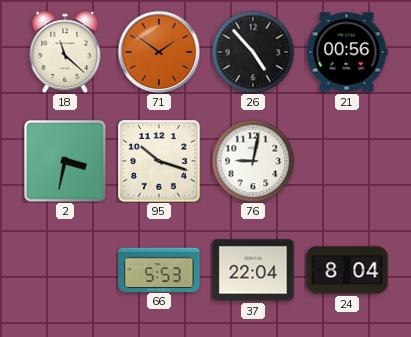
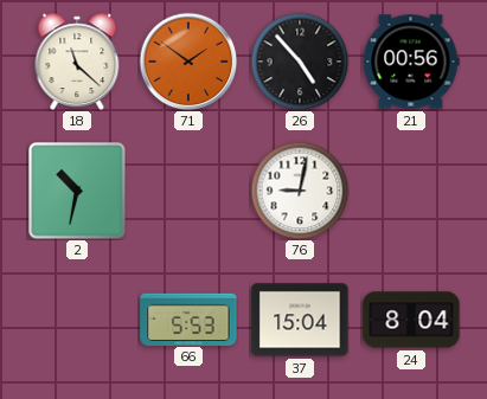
2: 3:32 -> 10:32
95: 10:18 -> none
37: 22:04 -> 15:04
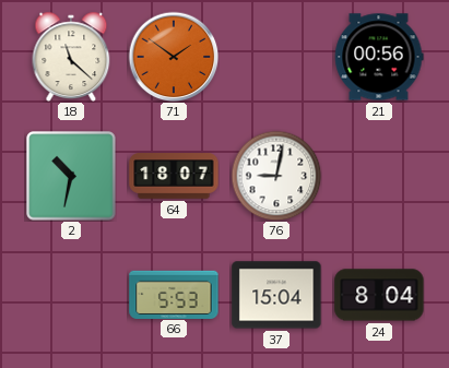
26: 4:53 -> none
64: none -> 18:07
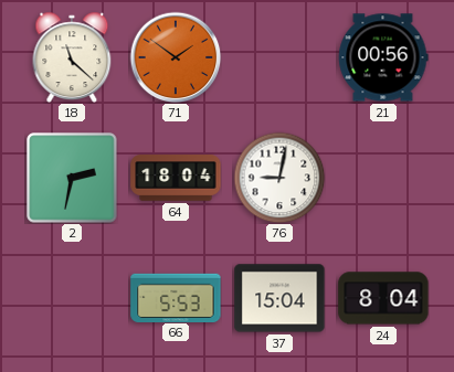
2: 10:32 -> 2:32
64: 18:07 -> 18:04
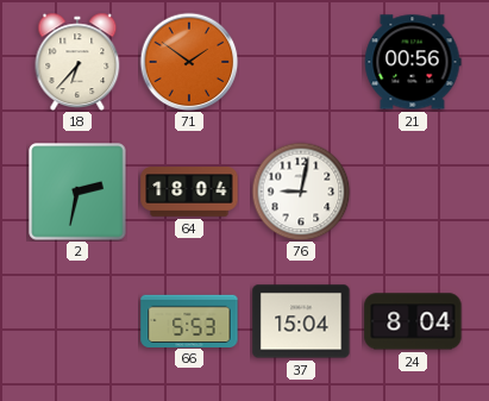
18: 11:22 -> 6:37
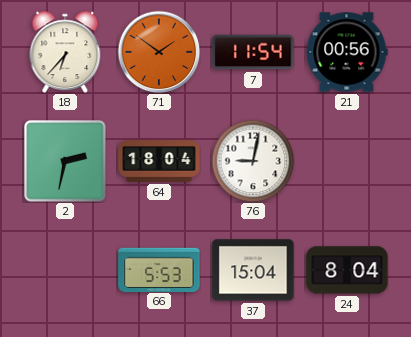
7: none -> 11:54
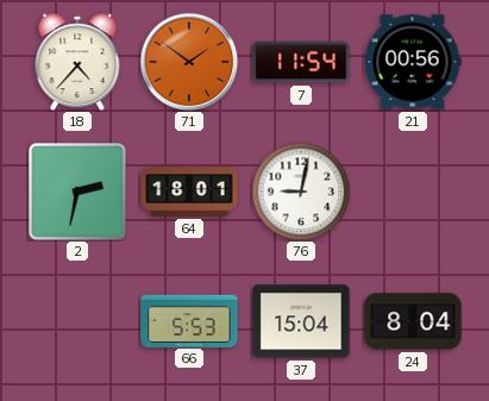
18: 6:37 -> 4:37
64: 18:04 -> 18:01
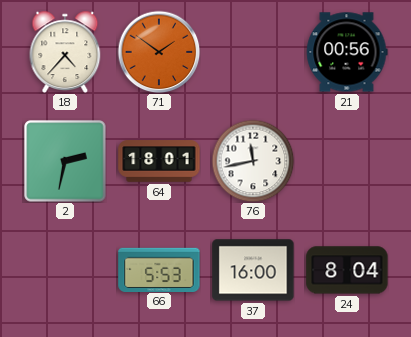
7: 11:54 -> none
76: 9:02 -> 11:43
37: 15:04 -> 16:00
